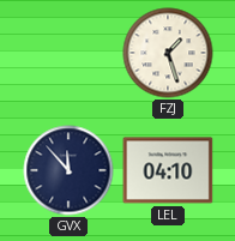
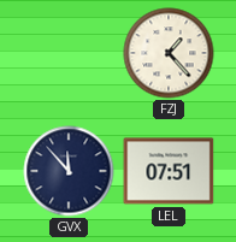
FZJ: 1:27 -> 1:23
LEL: 04:10 -> 07:51
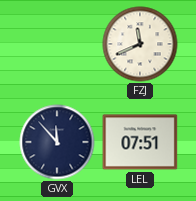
FZJ: 1:23 -> 11:41
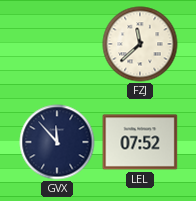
FZJ: 11:41 -> 11:38
LEL: 07:51 -> 07:52
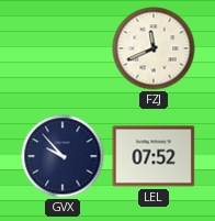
FZJ: 11:38 -> 11:41
GVX: 11:53 -> 9:53
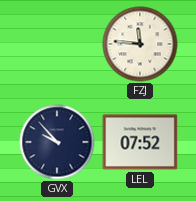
FZJ: 11:41 -> 11:46
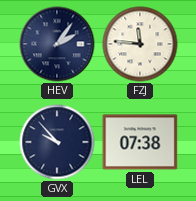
HEV: none -> 2:06
LEL: 07:52 -> 07:38
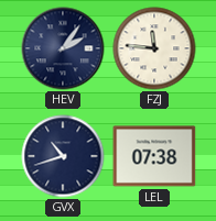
GVX: 9:53 -> 10:42
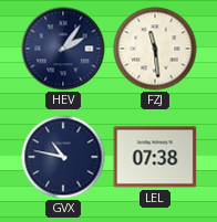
FZJ: 11:46 -> 11:29
GVX: 10:42 -> 10:47
